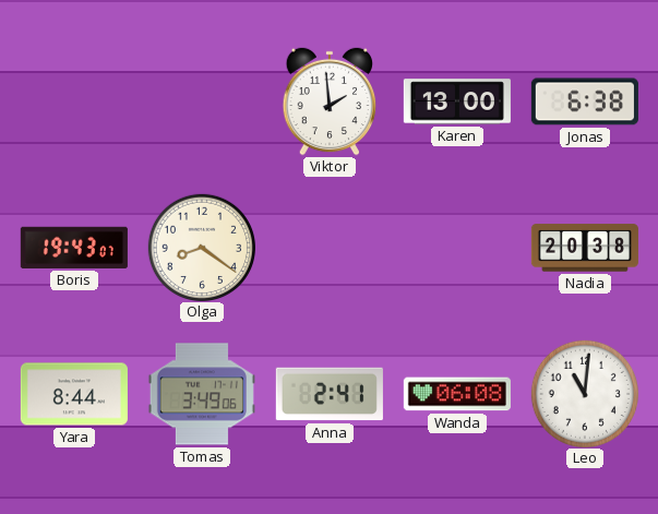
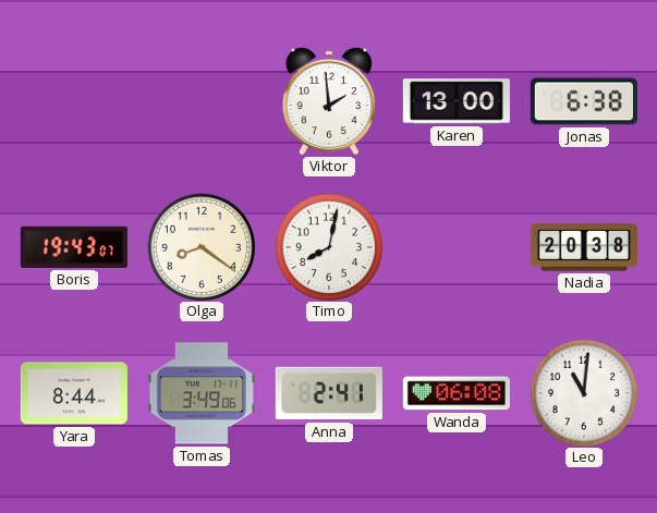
Timo: none -> 8:02
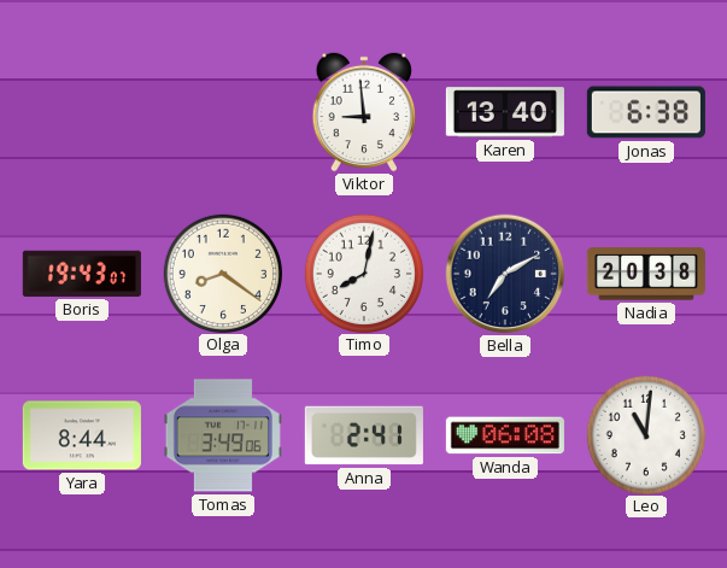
Viktor: 1:59 -> 8:59
Karen: 13:00 -> 13:40
Bella: none -> 7:10
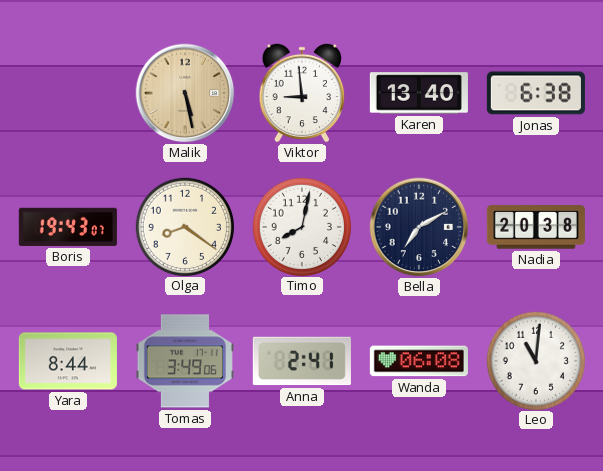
Malik: none -> 5:28
